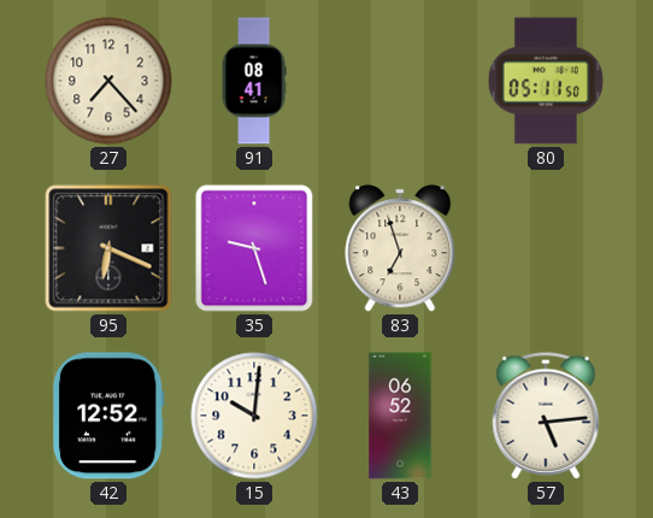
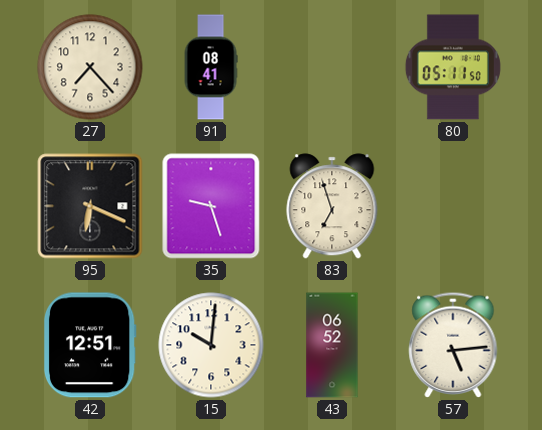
42: 12:52 -> 12:51
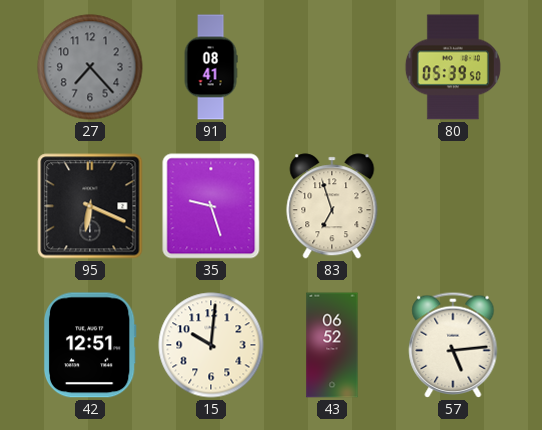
27 dial: cream -> grey
80: 05:11 -> 05:39
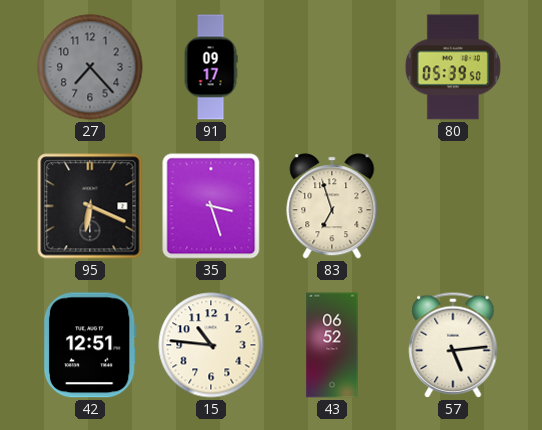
91: 08:41 -> 09:17
35: 9:27 -> 3:27
15: 10:01 -> 10:46
